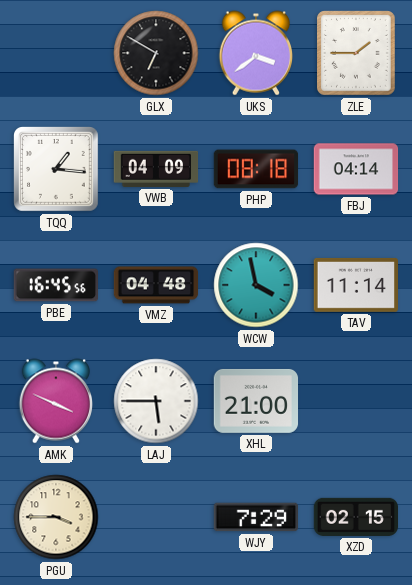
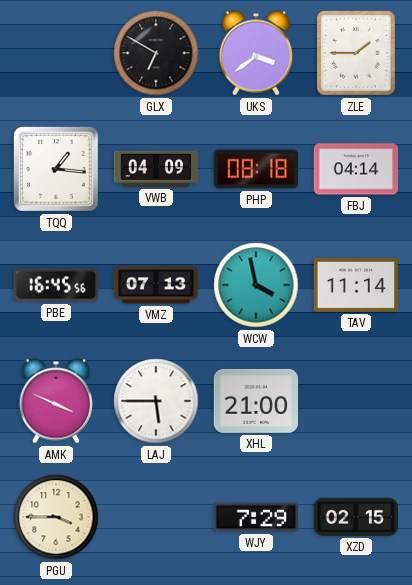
VMZ: 04:48 -> 07:13
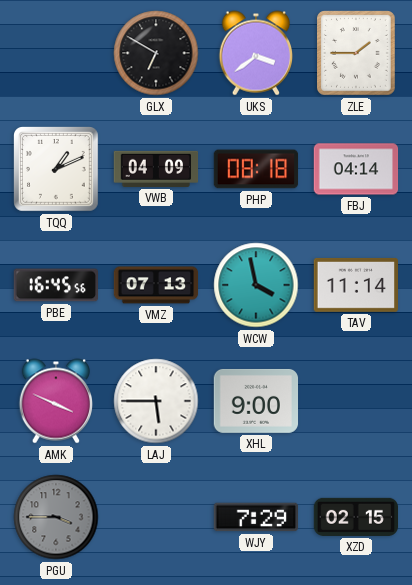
TQQ: 1:16 -> 1:11
XHL: 21:00 -> 9:00
PGU dial: cream -> grey
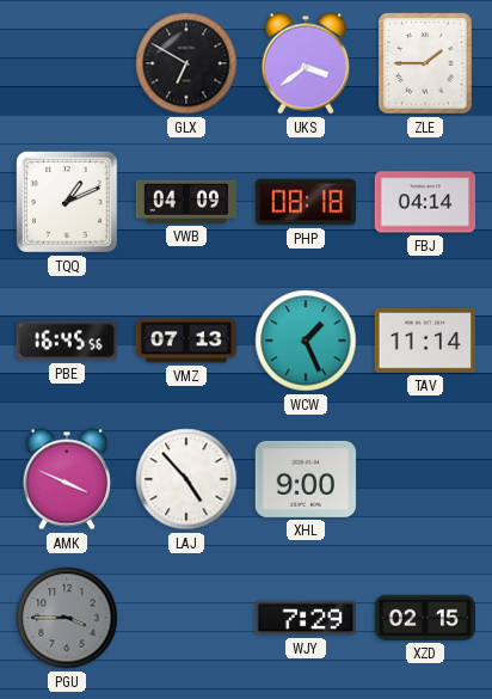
WCW: 3:58 -> 1:26
LAJ: 5:45 -> 4:53
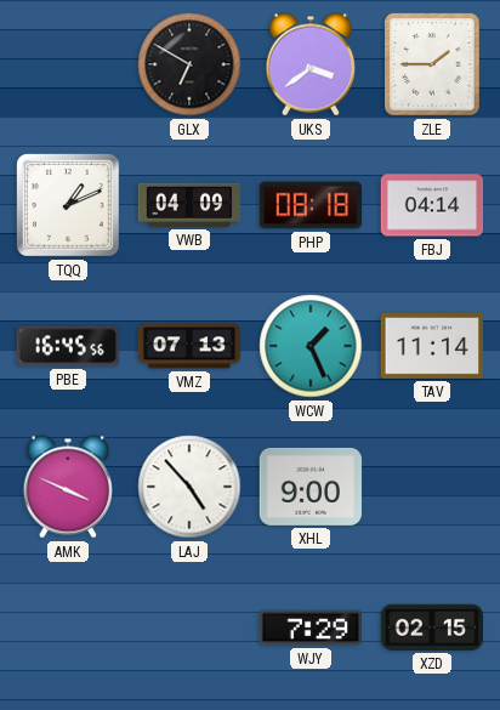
PGU: 3:45 -> none
